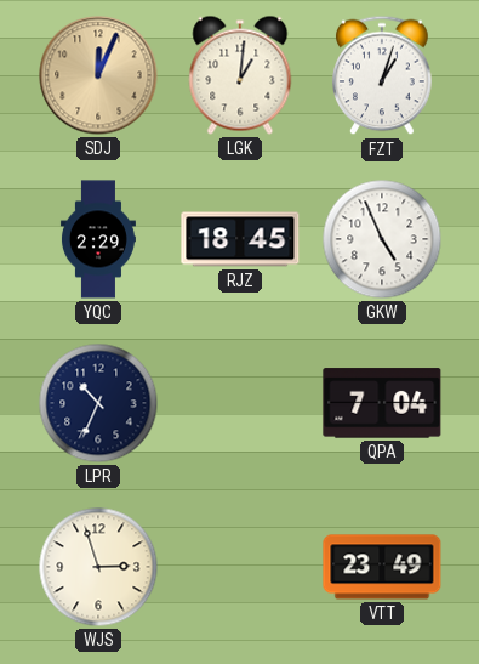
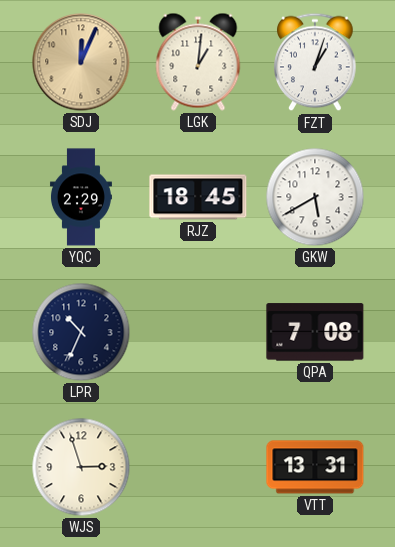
GKW: 4:56 -> 5:40
QPA: 7:04 -> 7:08
VTT: 23:49 -> 13:31
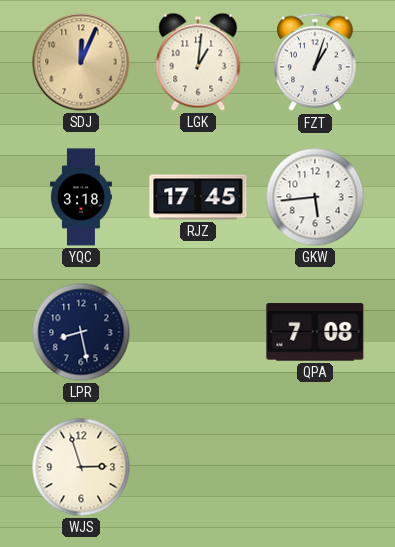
YQC: 2:29 -> 3:18
RJZ: 18:45 -> 17:45
GKW: 5:40 -> 5:44
LPR: 10:34 -> 8:28
VTT: 13:31 -> none
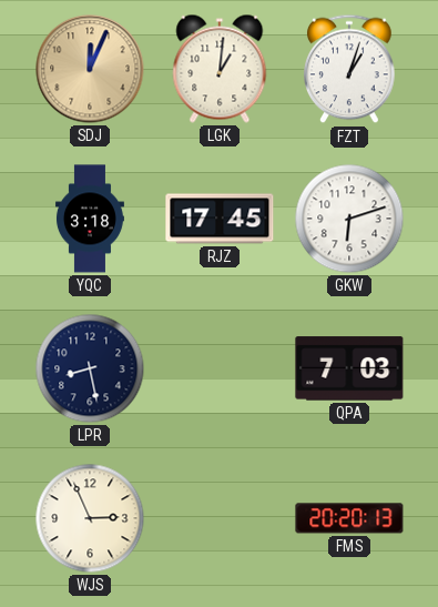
GKW: 5:44 -> 6:12
QPA: 7:08 -> 7:03
WJS: 2:57 -> 2:56
FMS: none -> 20:20
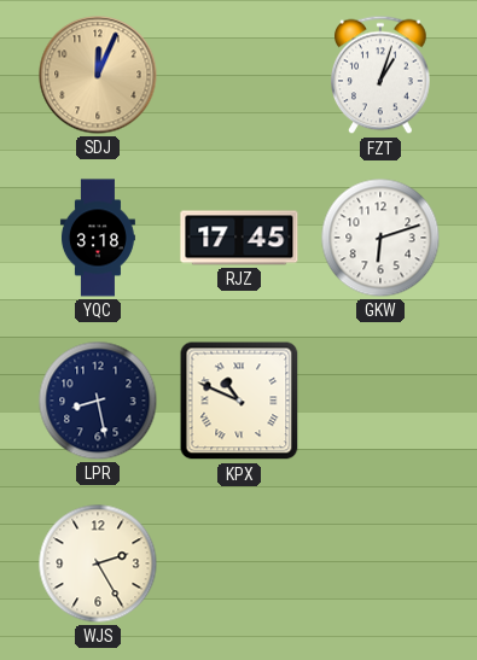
LGK: 1:01 -> none
KPX: none -> 10:49
QPA: 7:03 -> none
WJS: 2:56 -> 2:25
FMS: 20:20 -> none
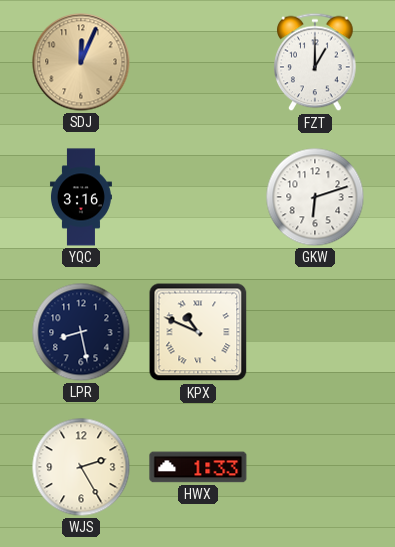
FZT: 1:03 -> 1:00
YQC: 3:18 -> 3:16
RJZ: 17:45 -> none
HWX: none -> 1:33
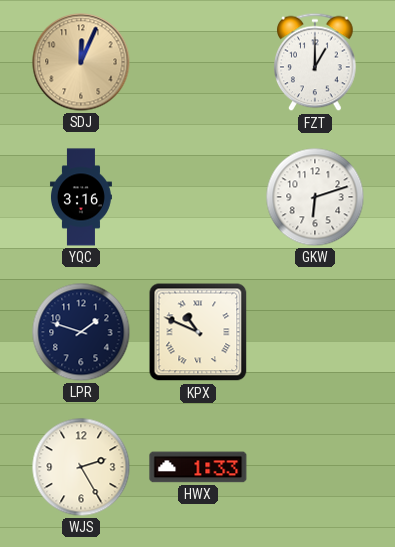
LPR: 8:28 -> 1:48
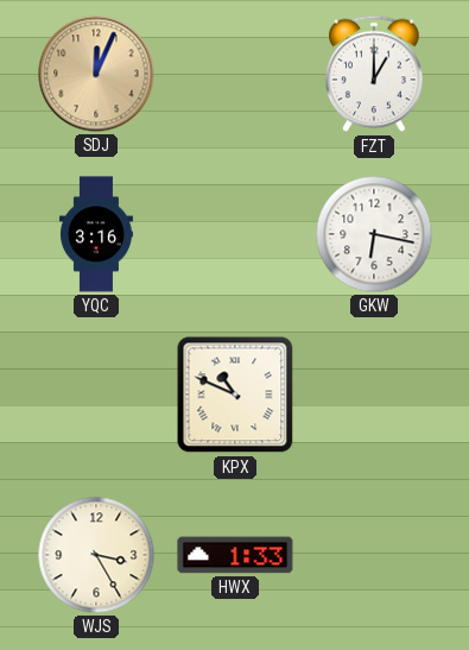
GKW: 6:12 -> 6:17
LPR: 1:48 -> none
WJS: 2:25 -> 3:25
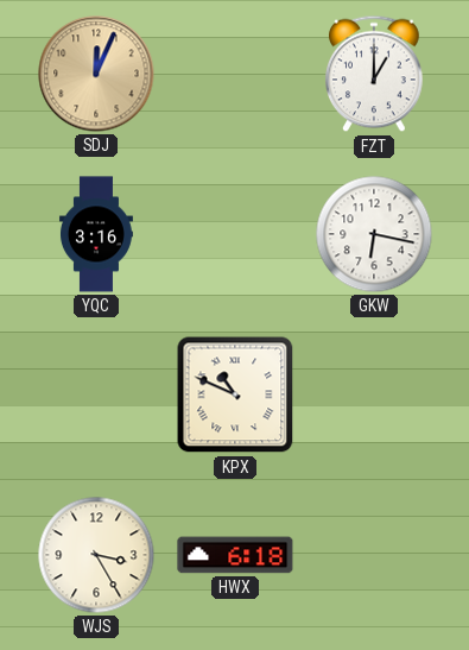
HWX: 1:33 -> 6:18
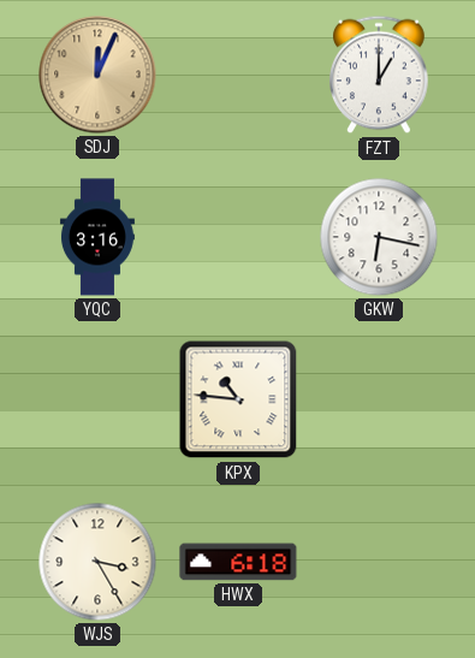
KPX: 10:49 -> 10:46
